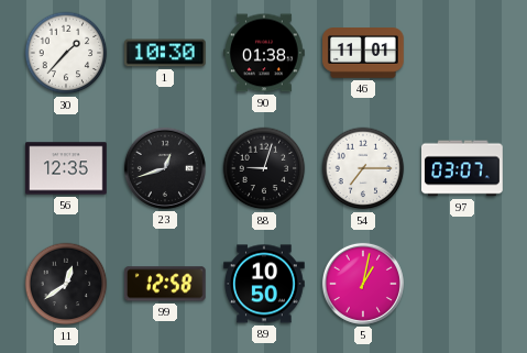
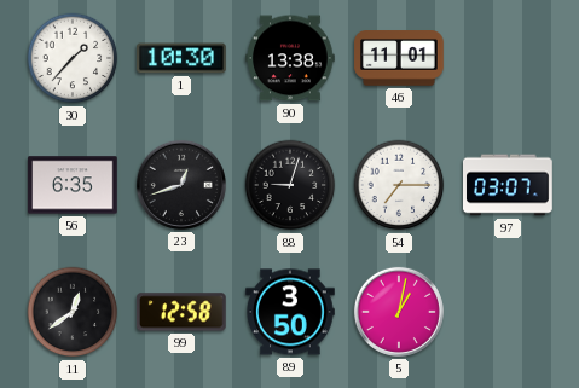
90: 01:38 -> 13:38
56: 12:35 -> 6:35
89: 10:50 -> 3:50
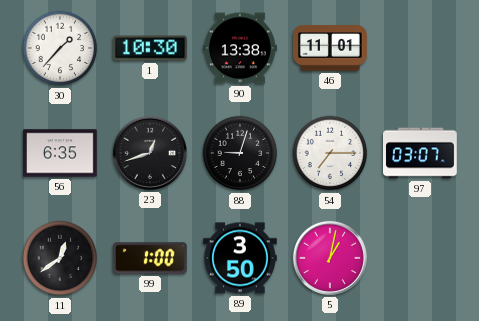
99: 12:58 -> 1:00
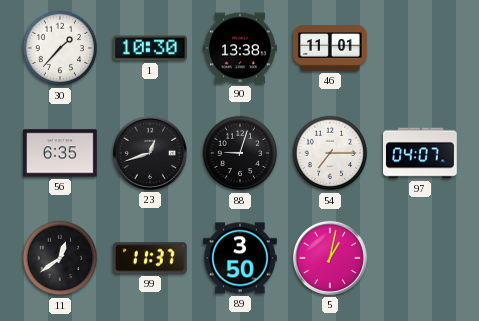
97: 03:07 -> 04:07
99: 1:00 -> 11:37
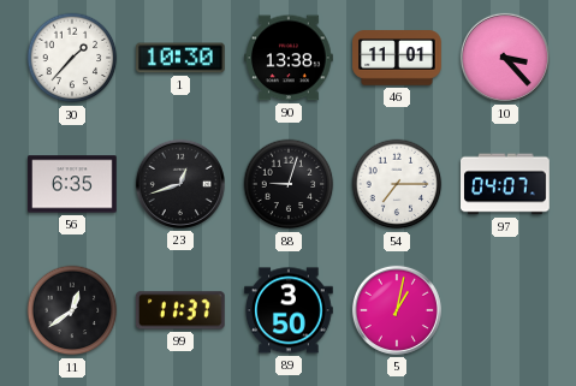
10: none -> 3:23
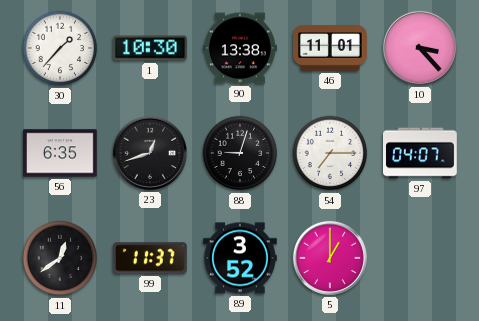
89: 3:50 -> 3:52
5: 1:02 -> 1:00
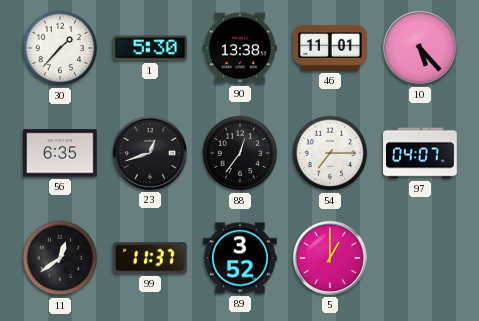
1: 10:30 -> 5:30
10: 3:23 -> 5:23
88: 9:03 -> 12:36
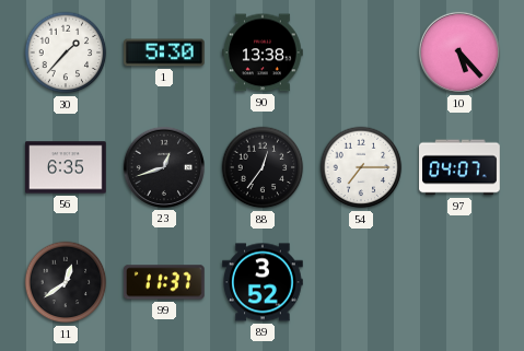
46: 11:01 -> none
5: 1:00 -> none
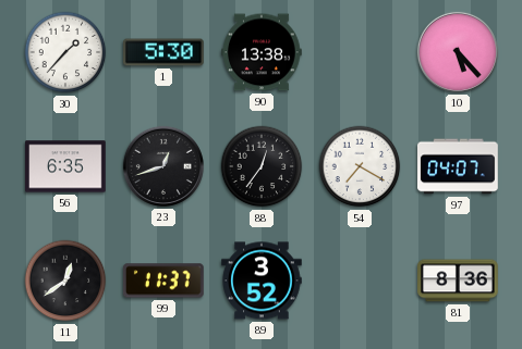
54: 7:15 -> 7:20
81: none -> 8:36
